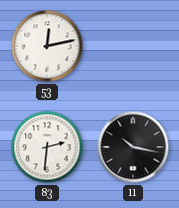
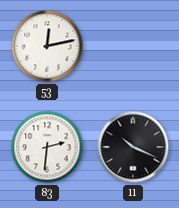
11: 10:17 -> 10:19
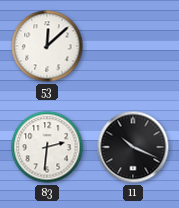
53: 12:13 -> 12:08
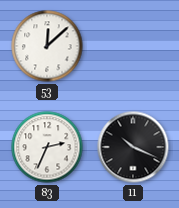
83: 2:31 -> 2:34
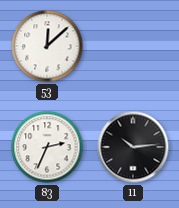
11: 10:19 -> 10:14
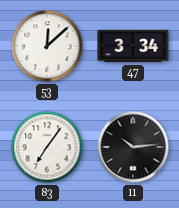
47: none -> 3:34
83: 2:34 -> 7:06
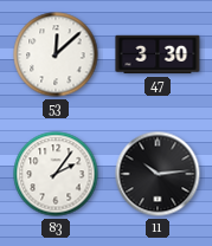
47: 3:34 -> 3:30
83: 7:06 -> 2:06
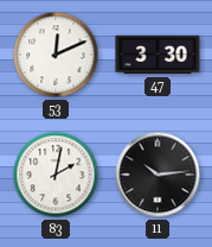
53: 12:08 -> 12:11
83: 2:06 -> 2:02
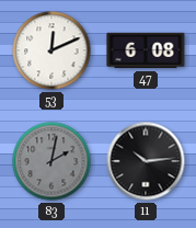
47: 3:30 -> 6:08
83 dial: white -> grey
